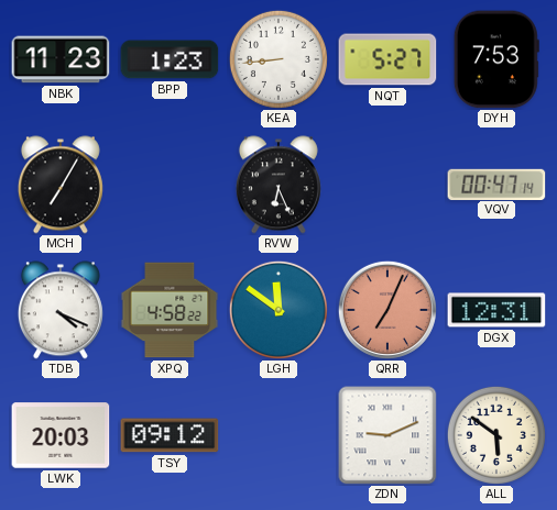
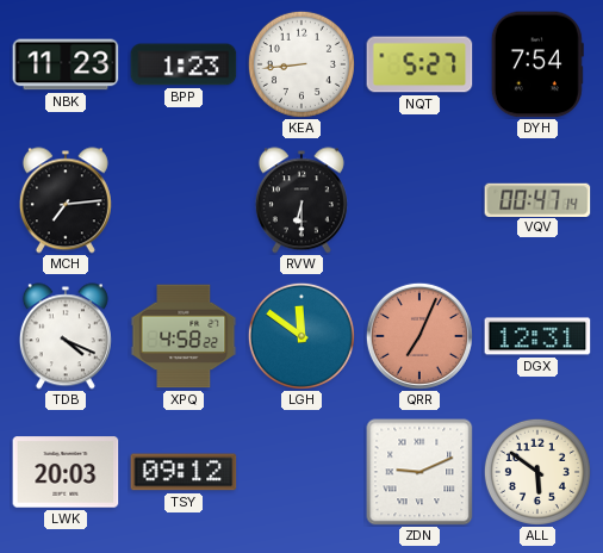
DYH: 7:53 -> 7:54
MCH: 7:05 -> 7:14
RVW: 6:26 -> 6:30
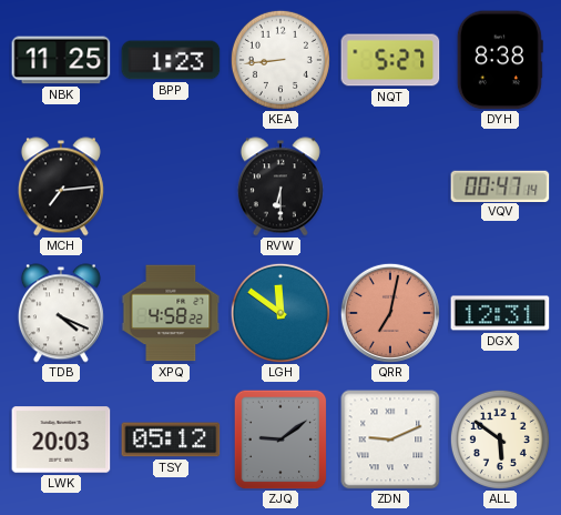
NBK: 11:23 -> 11:25
DYH: 7:54 -> 8:38
QRR: 7:04 -> 7:02
TSY: 09:12 -> 05:12
ZJQ: none -> 9:09
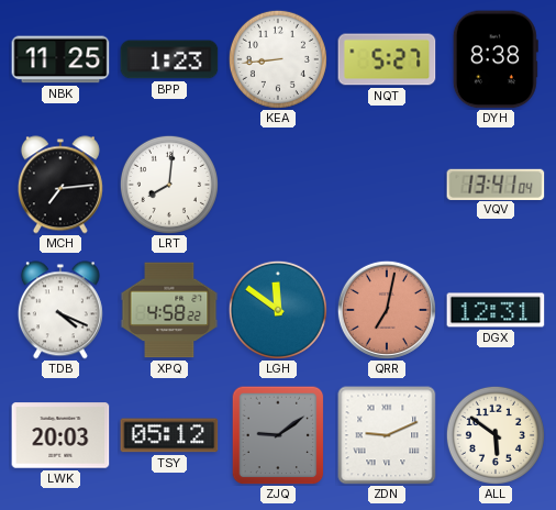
LRT: none -> 8:01
RVW: 6:30 -> none
VQV: 00:47 -> 13:41
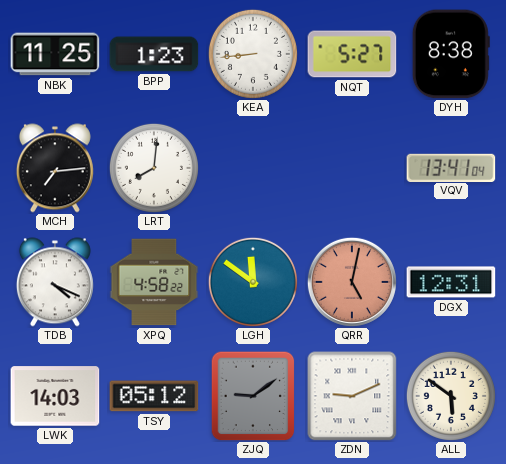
QRR: 7:02 -> 5:02
LWK: 20:03 -> 14:03
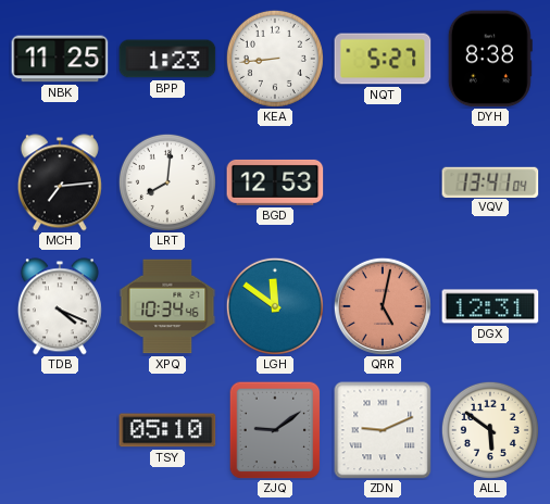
BGD: none -> 12:53
XPQ: 4:58 -> 10:34
LWK: 14:03 -> none
TSY: 05:12 -> 05:10
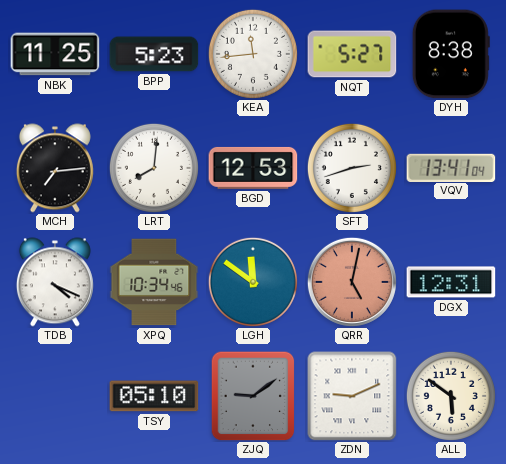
BPP: 1:23 -> 5:23
KEA: 8:44 -> 11:44
SFT: none -> 2:42
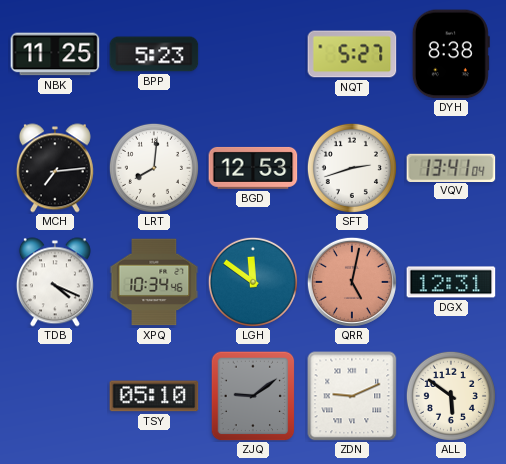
KEA: 11:44 -> none
